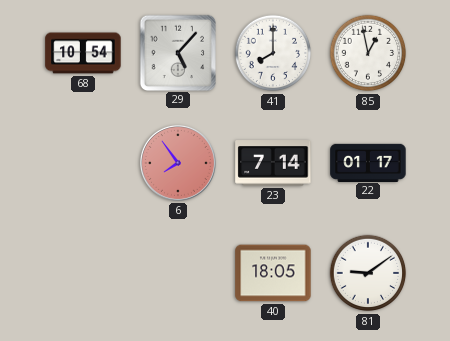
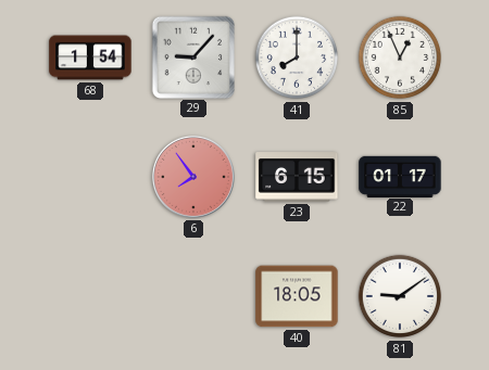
68: 10:54 -> 1:54
29: 5:07 -> 9:07
85: 12:58 -> 12:56
23: 7:14 -> 6:15
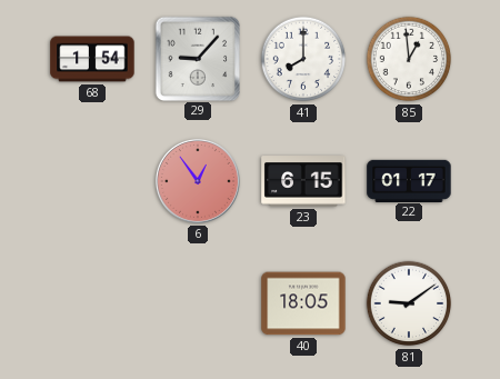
85: 12:56 -> 12:59
6: 7:54 -> 12:54
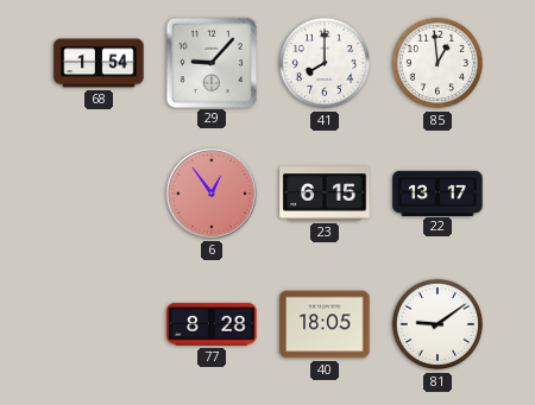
22: 01:17 -> 13:17
77: none -> 8:28
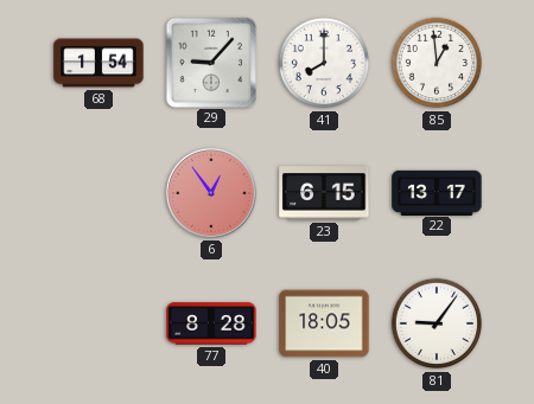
81: 9:09 -> 9:06
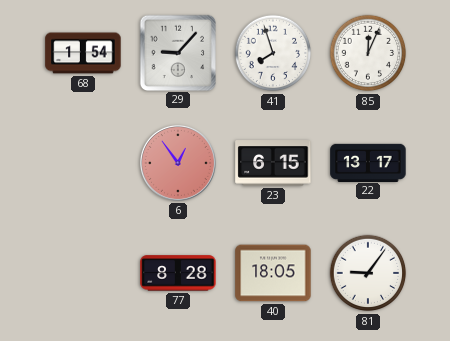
41: 8:00 -> 7:57
85: 12:59 -> 12:04
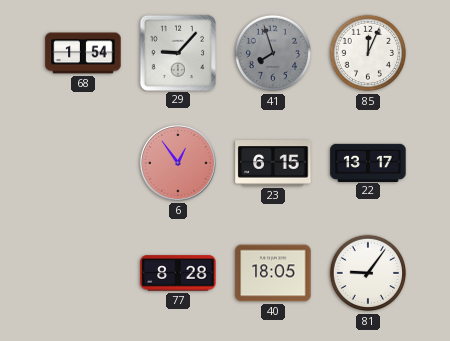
41 dial: white -> grey
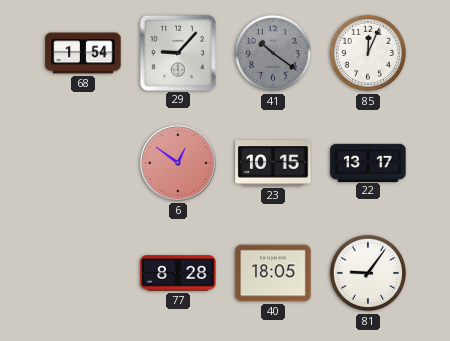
41: 7:57 -> 10:21
6: 12:54 -> 12:51
23: 6:15 -> 10:15
